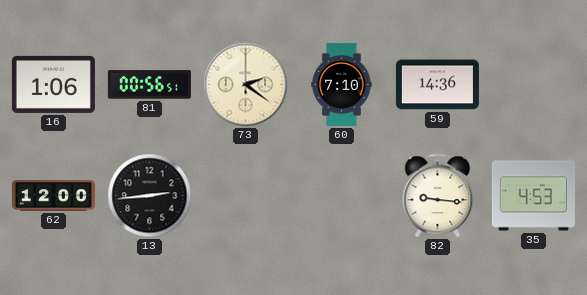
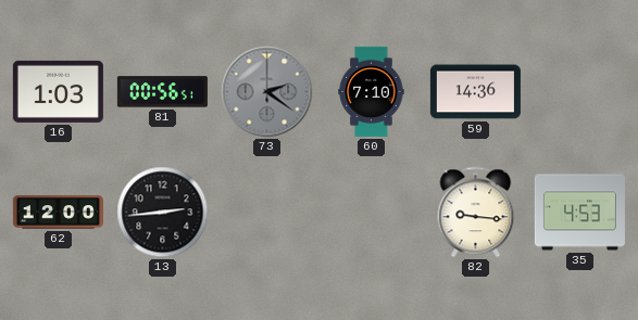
16: 1:06 -> 1:03
73 dial: cream -> grey
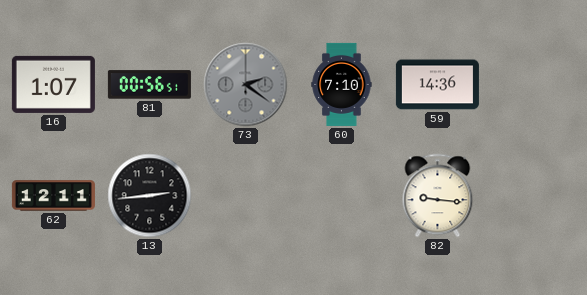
16: 1:03 -> 1:07
62: 12:00 -> 12:11
35: 4:53 -> none
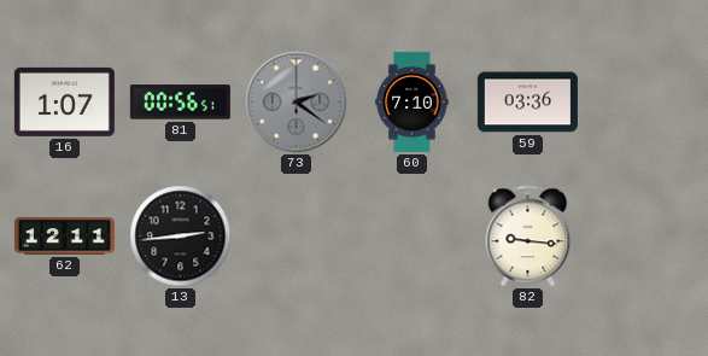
59: 14:36 -> 03:36
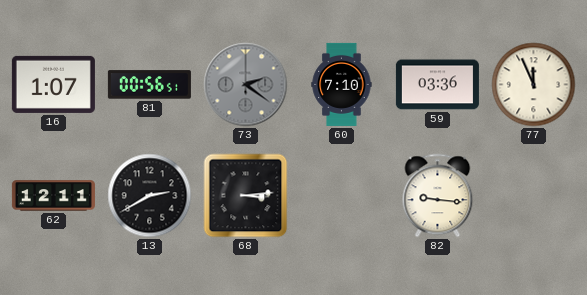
77: none -> 11:56
13: 2:44 -> 2:40
68: none -> 3:14
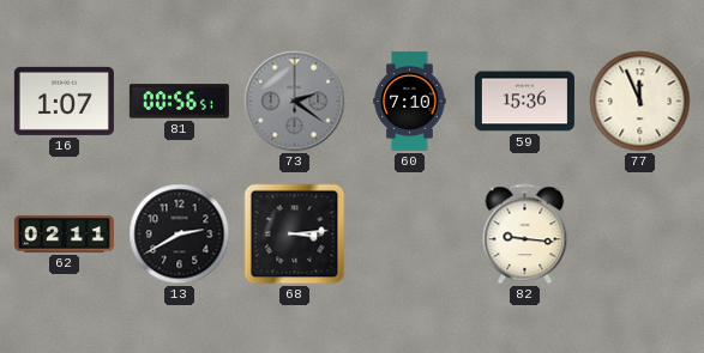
59: 03:36 -> 15:36
62: 12:11 -> 02:11
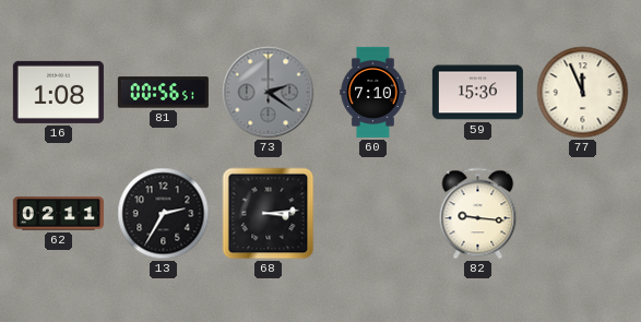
16: 1:07 -> 1:08
13: 2:40 -> 2:35
